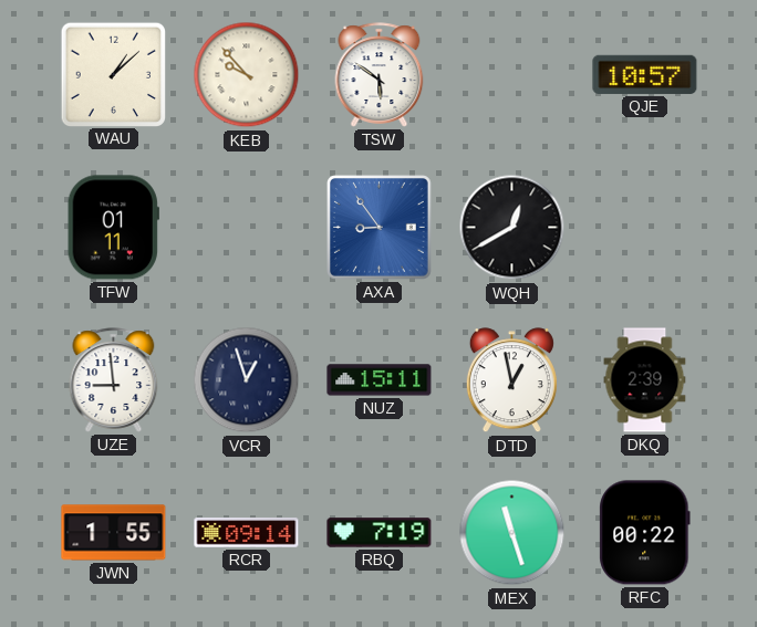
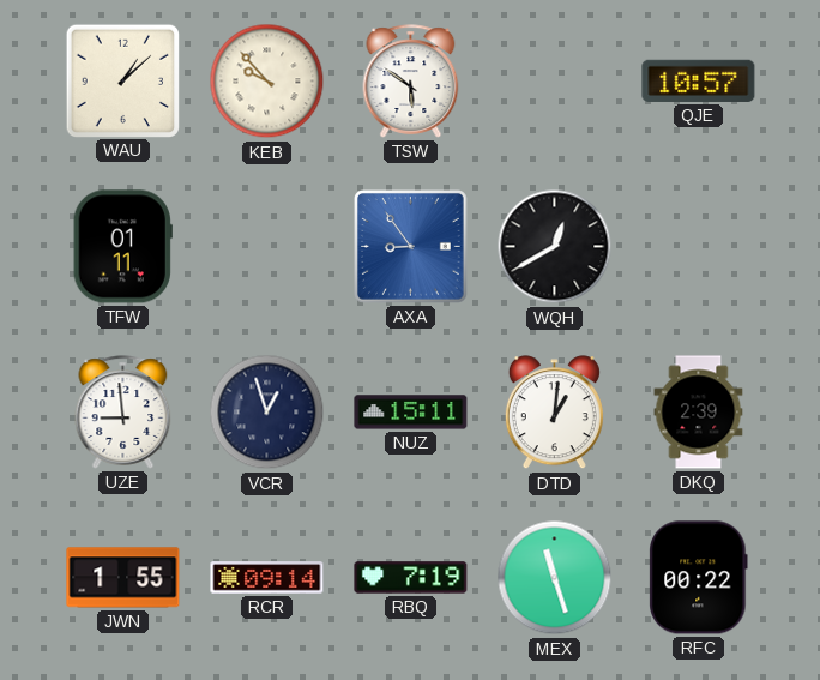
DTD: 12:58 -> 1:01
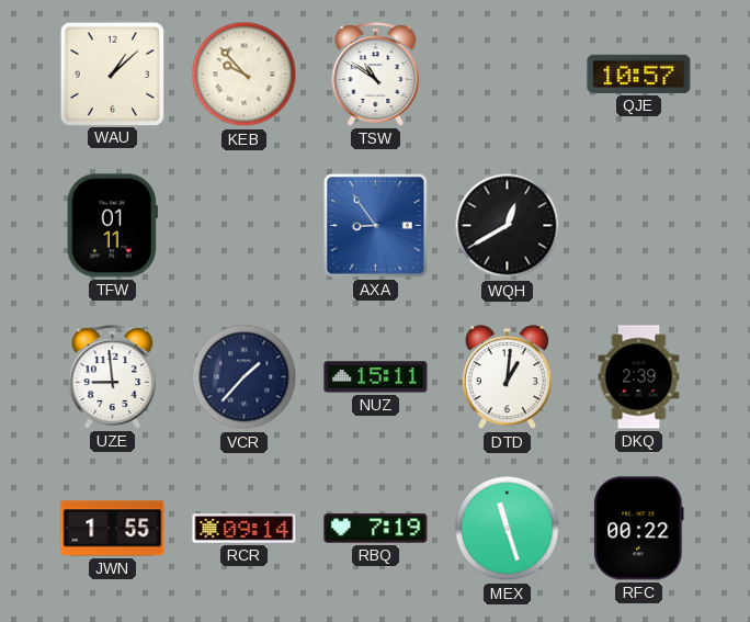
TSW: 5:51 -> 10:51
VCR: 12:57 -> 1:37
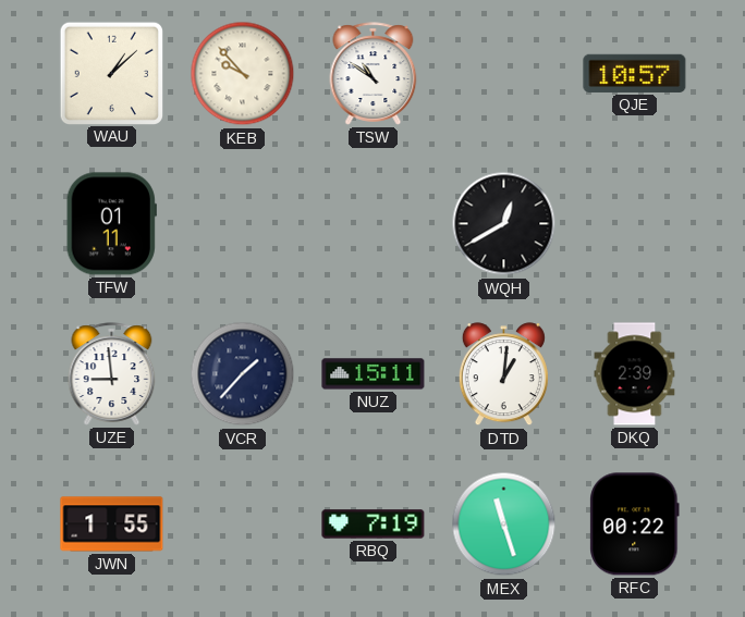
AXA: 8:54 -> none
RCR: 09:14 -> none
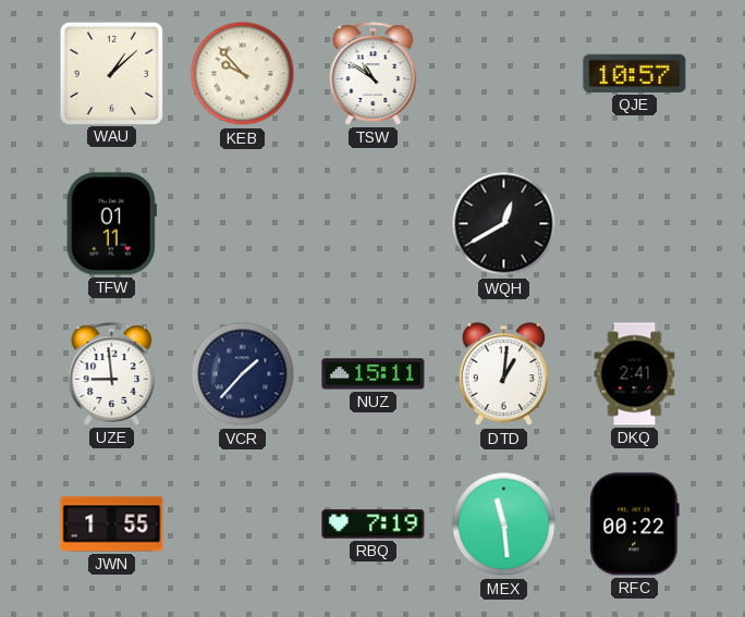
DKQ: 2:39 -> 2:41
MEX: 11:27 -> 11:29
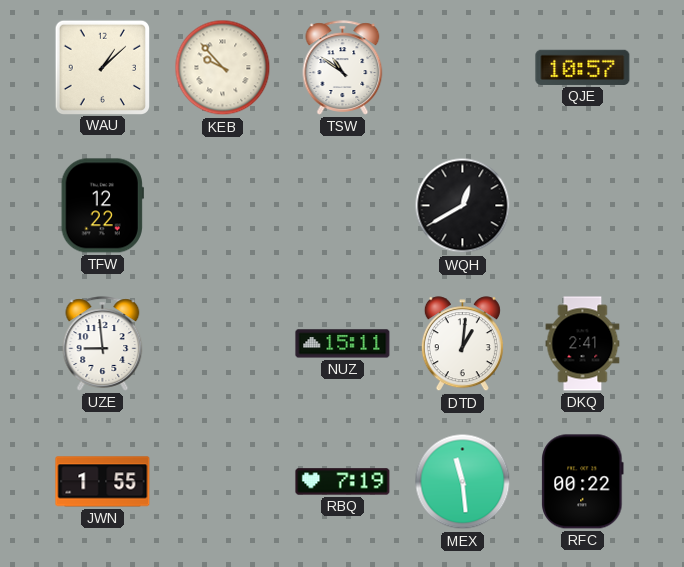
TFW: 01:11 -> 12:22
VCR: 1:37 -> none
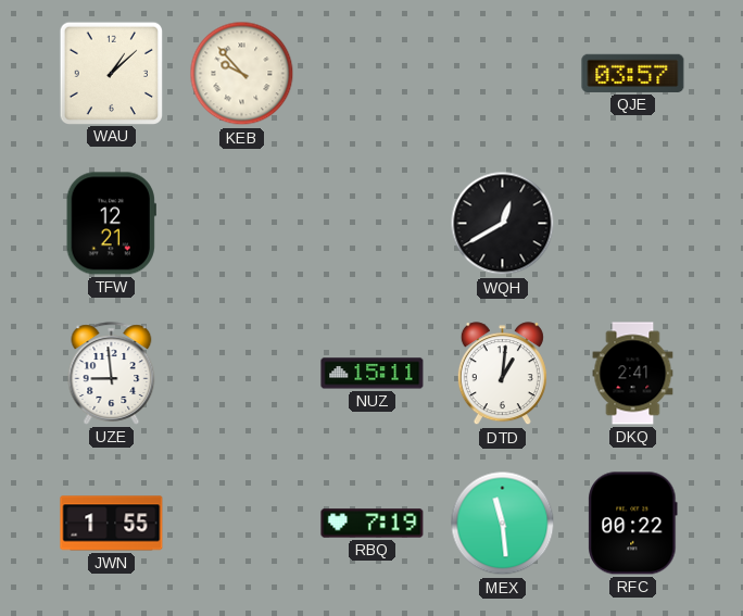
TSW: 10:51 -> none
QJE: 10:57 -> 03:57
TFW: 12:22 -> 12:21
